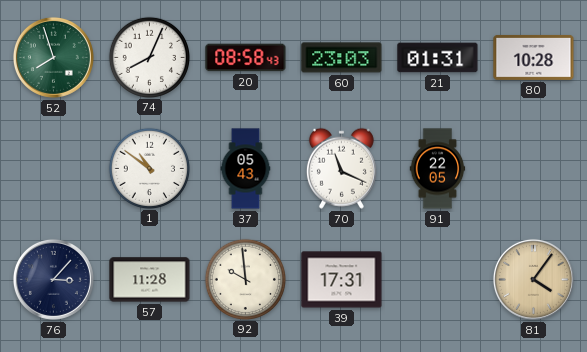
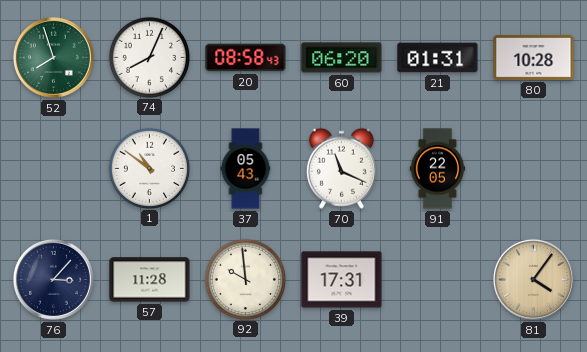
60: 23:03 -> 06:20
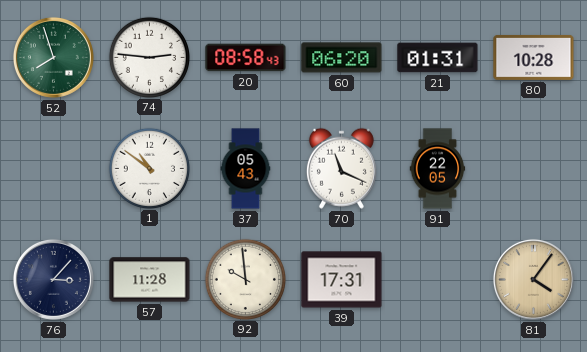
74: 8:04 -> 2:46
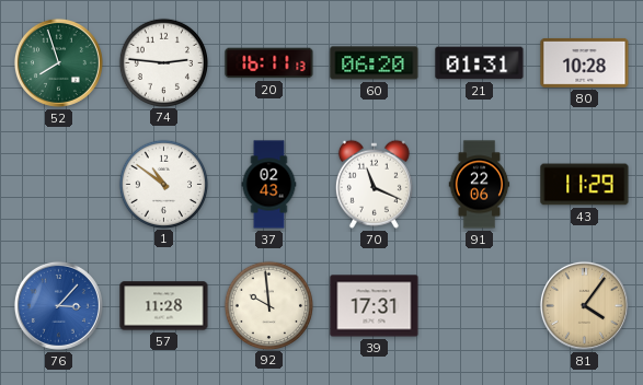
20: 08:58 -> 16:11
37: 05:43 -> 02:43
91: 22:05 -> 22:06
43: none -> 11:29
76 dial: navy -> blue
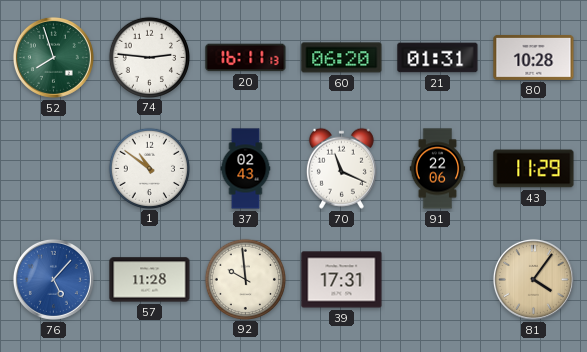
76: 3:07 -> 5:07
